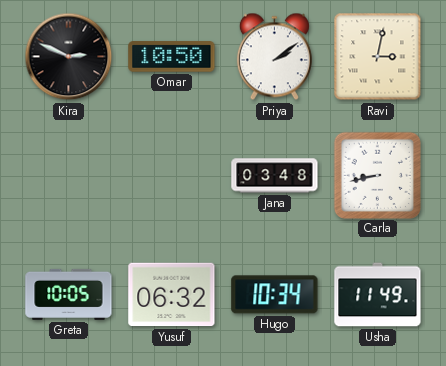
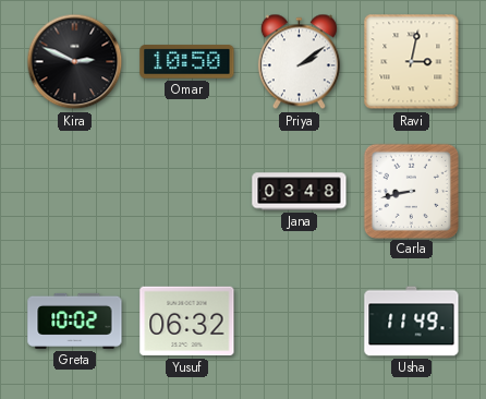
Greta: 10:05 -> 10:02
Hugo: 10:34 -> none
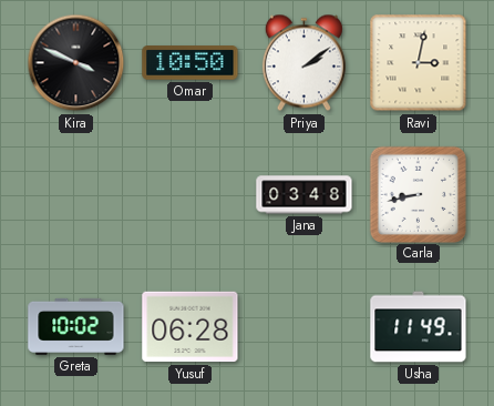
Kira: 2:49 -> 3:49
Yusuf: 06:32 -> 06:28
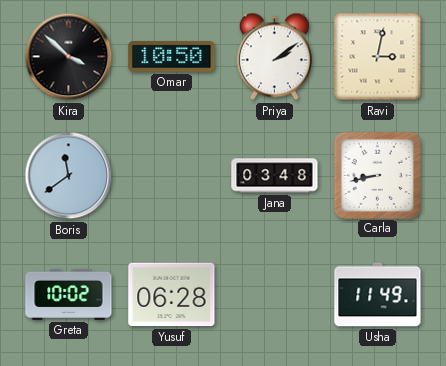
Kira: 3:49 -> 3:52
Boris: none -> 11:39
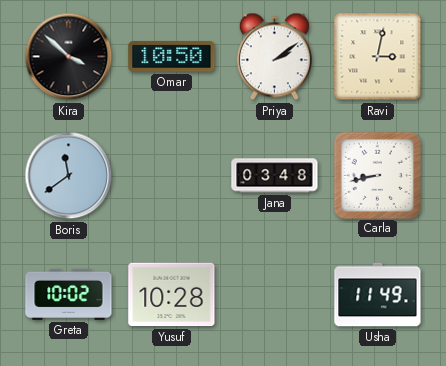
Yusuf: 06:28 -> 10:28
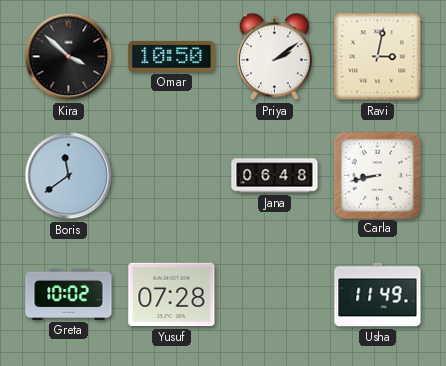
Jana: 03:48 -> 06:48
Yusuf: 10:28 -> 07:28
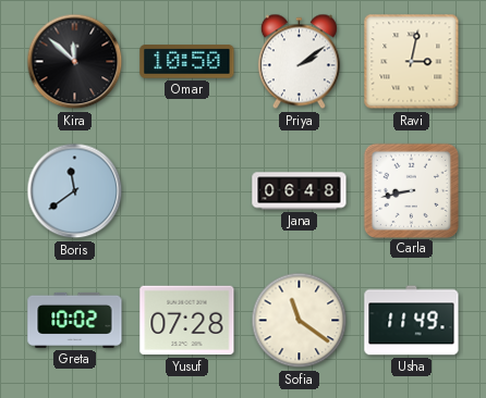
Kira: 3:52 -> 11:52
Sofia: none -> 11:21
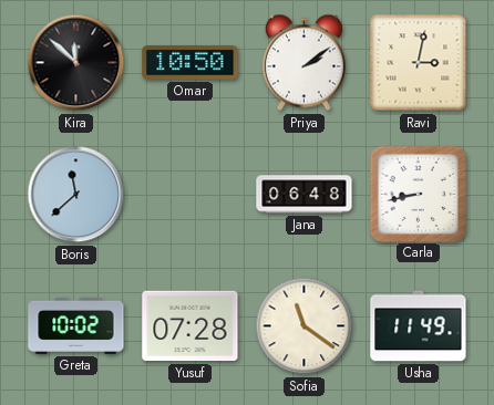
Boris: 11:39 -> 11:38
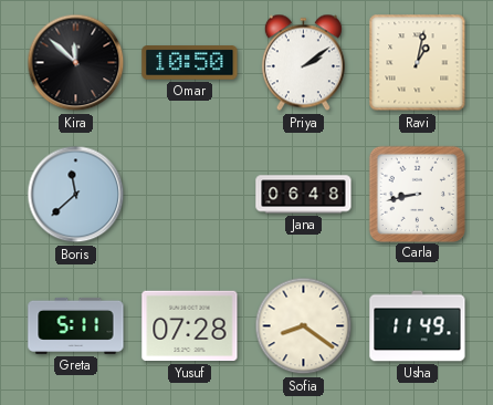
Ravi: 3:02 -> 1:02
Greta: 10:02 -> 5:11
Sofia: 11:21 -> 8:21
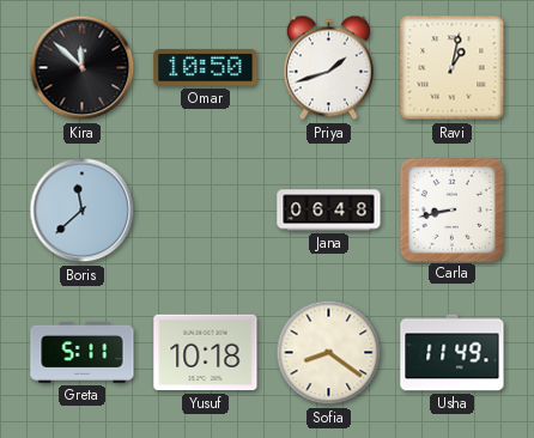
Priya: 2:09 -> 1:42
Yusuf: 07:28 -> 10:18
